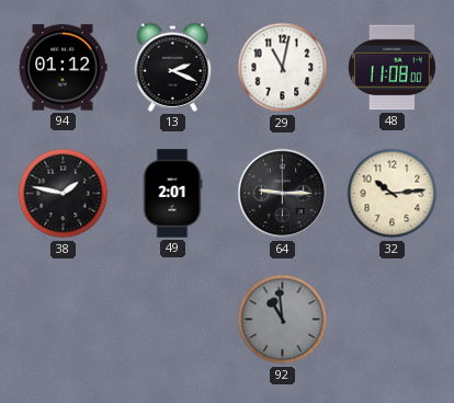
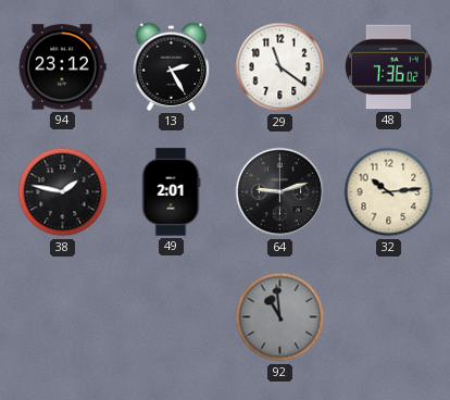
94: 01:12 -> 23:12
13: 2:19 -> 2:25
29: 11:02 -> 11:21
48: 11:08 -> 7:36
64: 9:15 -> 9:12
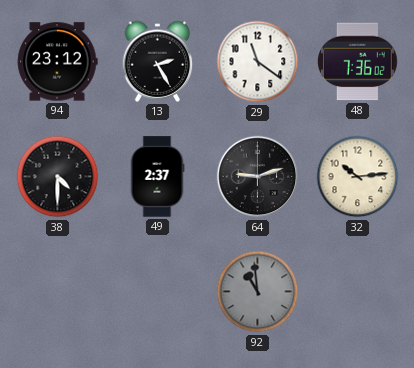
38: 1:47 -> 4:30
49: 2:01 -> 2:37
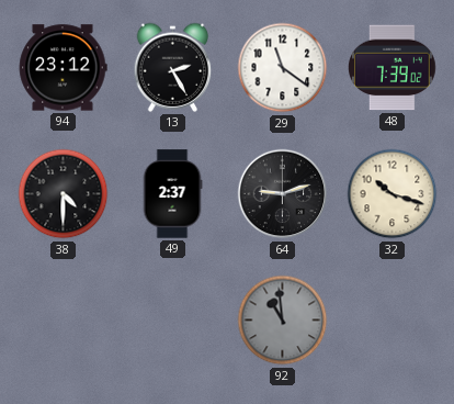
48: 7:36 -> 7:39
32: 10:14 -> 10:18
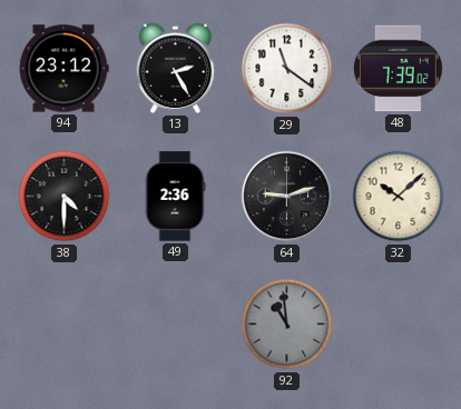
49: 2:37 -> 2:36
32: 10:18 -> 10:08
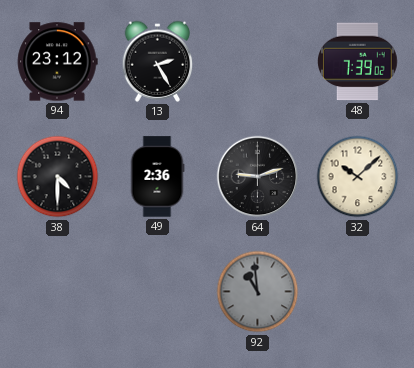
29: 11:21 -> none
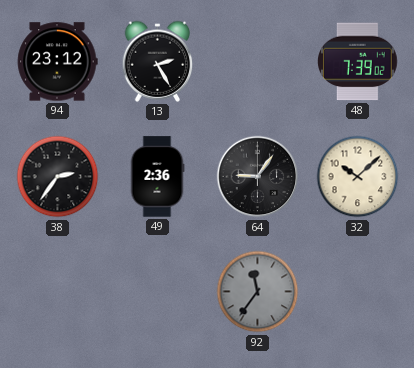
38: 4:30 -> 2:36
64: 9:12 -> 9:06
92: 10:59 -> 11:36
